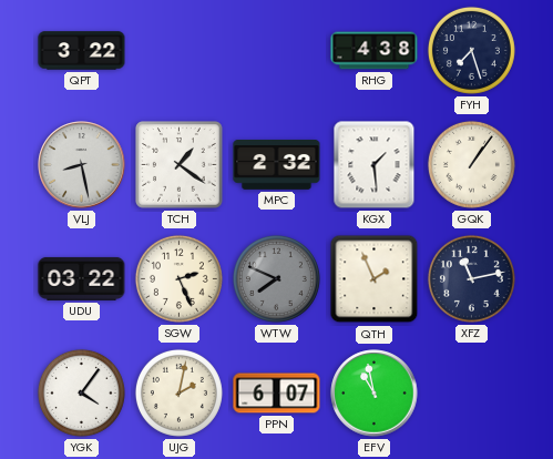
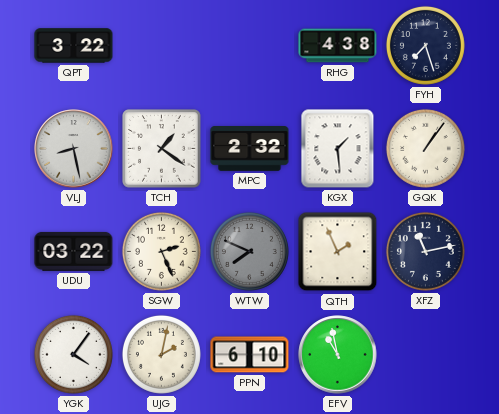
PPN: 6:07 -> 6:10
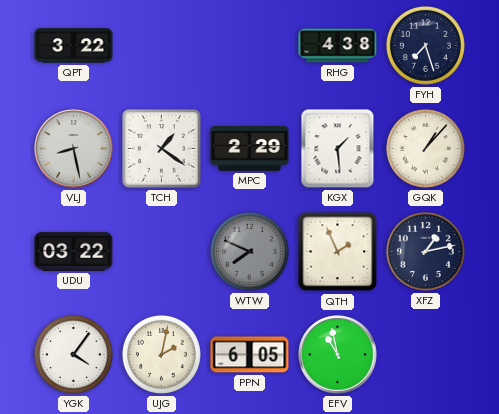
MPC: 2:32 -> 2:29
GQK: 1:06 -> 1:07
SGW: 2:26 -> none
XFZ: 11:13 -> 1:13
PPN: 6:10 -> 6:05
